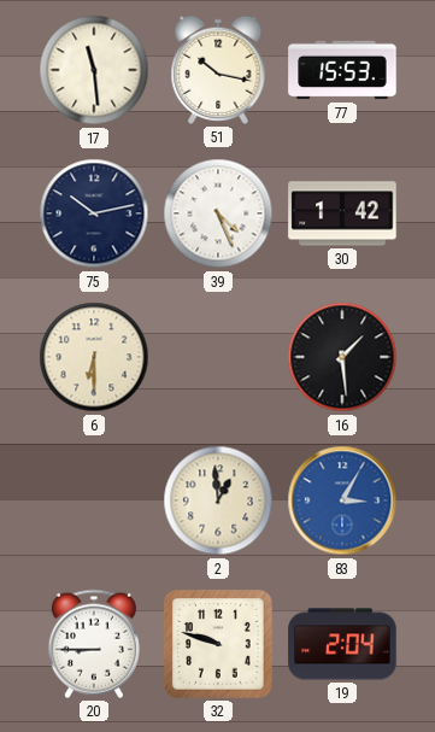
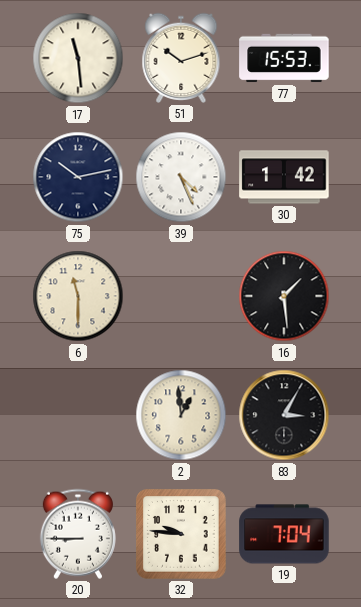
51: 10:17 -> 10:12
6: 6:30 -> 11:30
83 dial: blue -> black
32: 9:48 -> 9:46
19: 2:04 -> 7:04
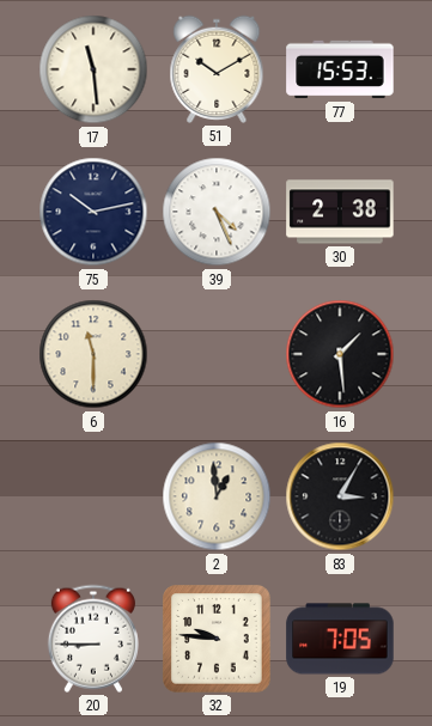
51: 10:12 -> 10:10
30: 1:42 -> 2:38
19: 7:04 -> 7:05
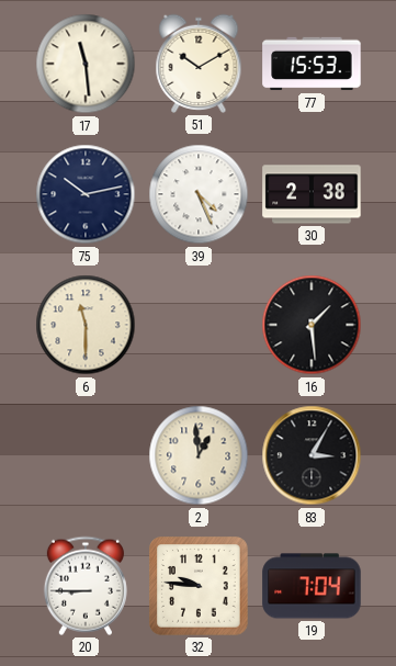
19: 7:05 -> 7:04
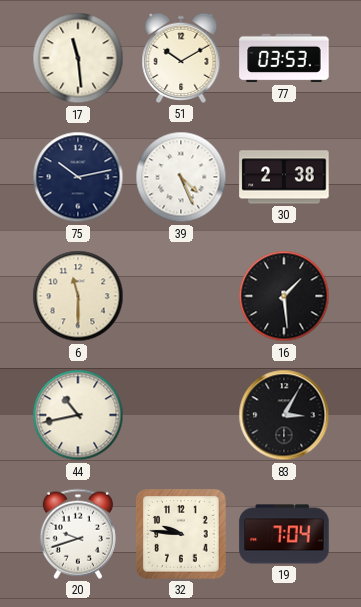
77: 15:53 -> 03:53
44: none -> 10:43
2: 12:59 -> none
20: 8:45 -> 9:42
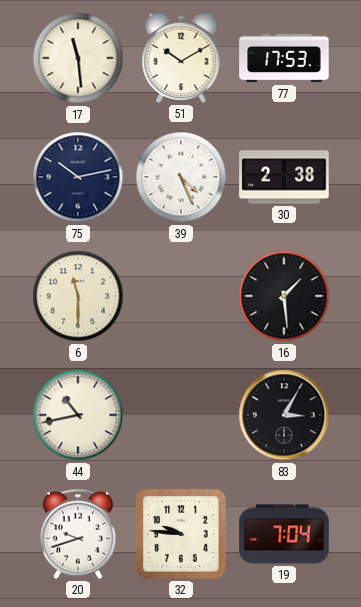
77: 03:53 -> 17:53
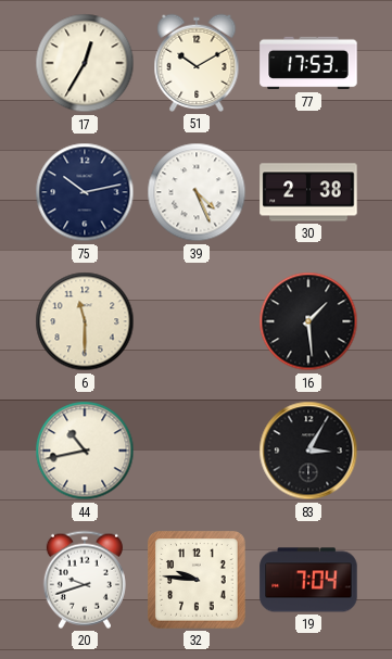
17: 11:29 -> 12:35
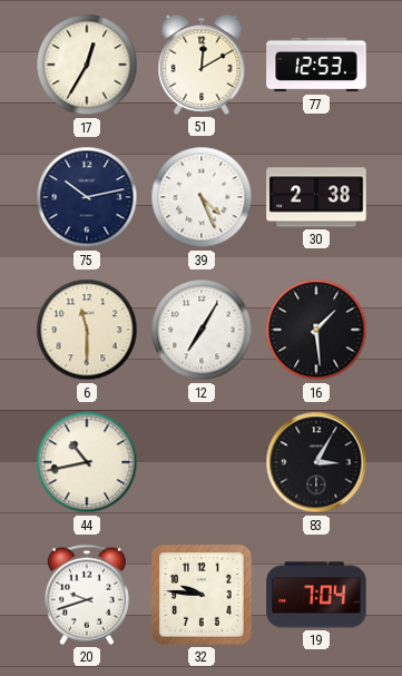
51: 10:10 -> 12:10
77: 17:53 -> 12:53
12: none -> 7:05
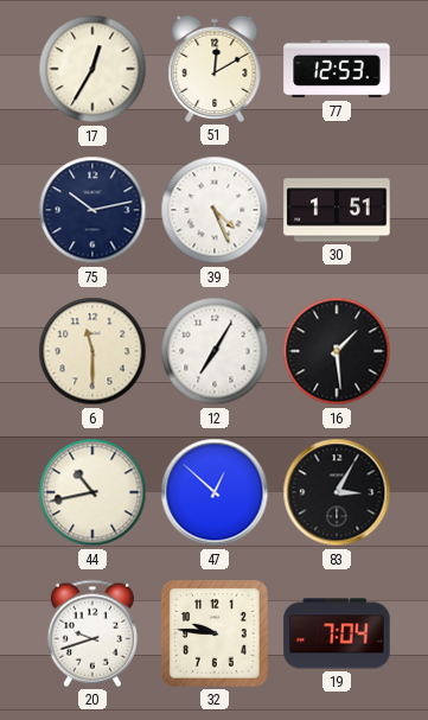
30: 2:38 -> 1:51
47: none -> 12:52
